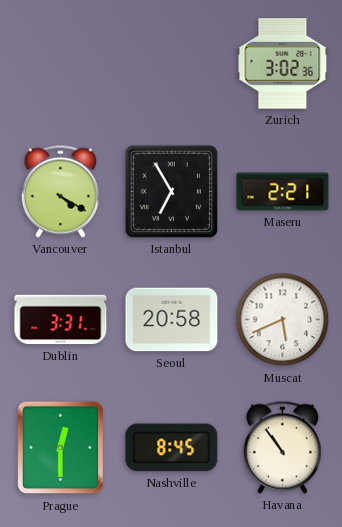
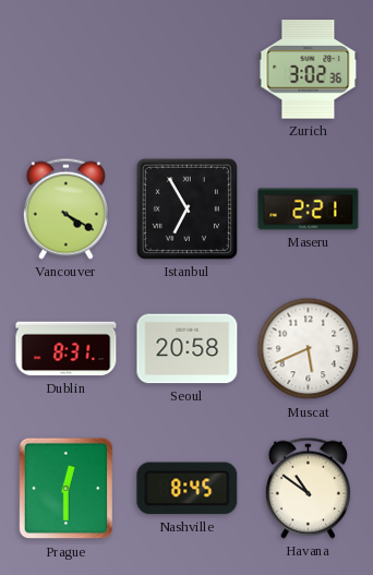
Dublin: 3:31 -> 8:31
Havana: 10:54 -> 10:51
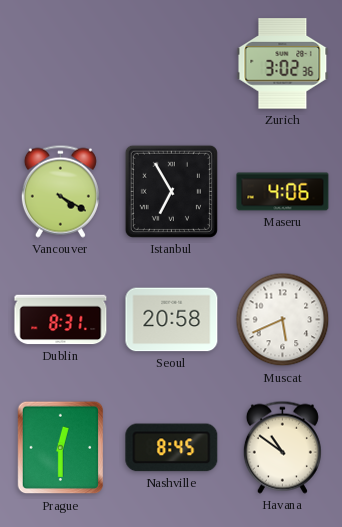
Maseru: 2:21 -> 4:06
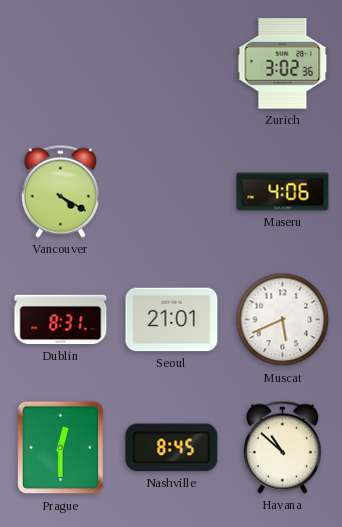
Istanbul: 6:55 -> none
Seoul: 20:58 -> 21:01
Havana: 10:51 -> 10:52
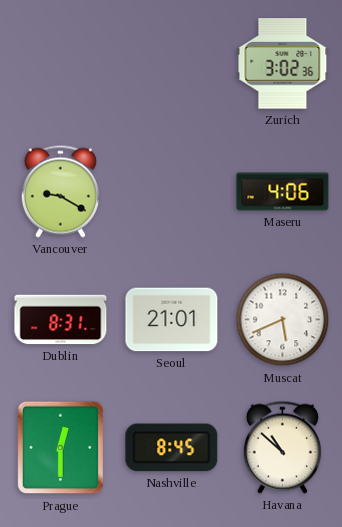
Vancouver: 4:20 -> 9:20
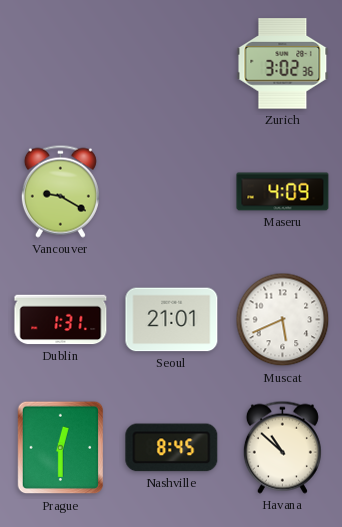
Maseru: 4:06 -> 4:09
Dublin: 8:31 -> 1:31
